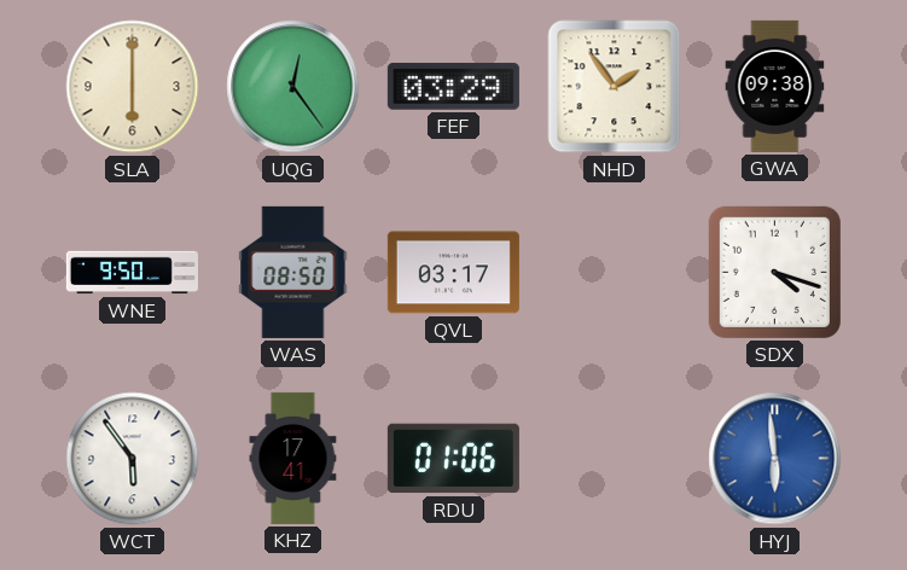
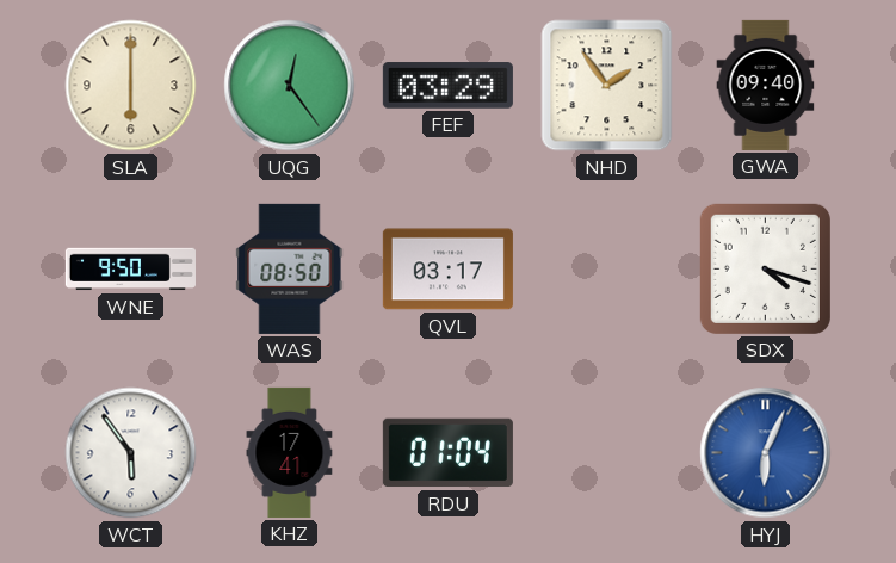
GWA: 09:38 -> 09:40
RDU: 01:06 -> 01:04
HYJ: 5:59 -> 6:04
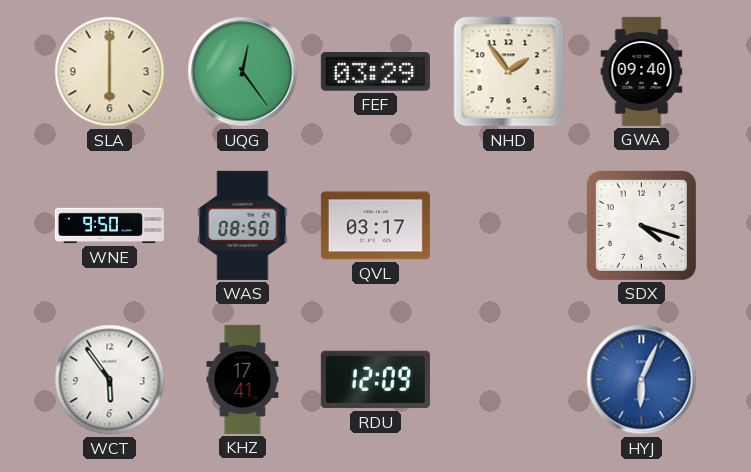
RDU: 01:04 -> 12:09
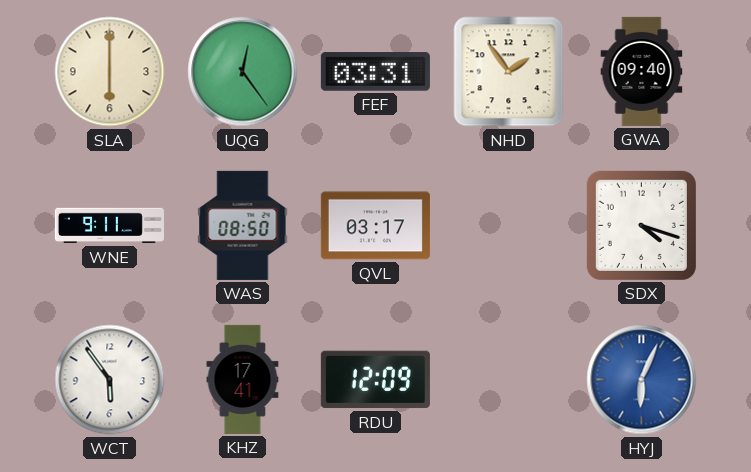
FEF: 03:29 -> 03:31
WNE: 9:50 -> 9:11
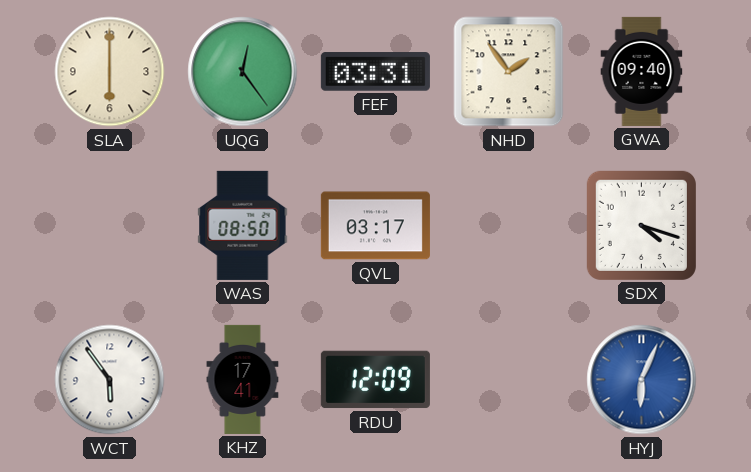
WNE: 9:11 -> none
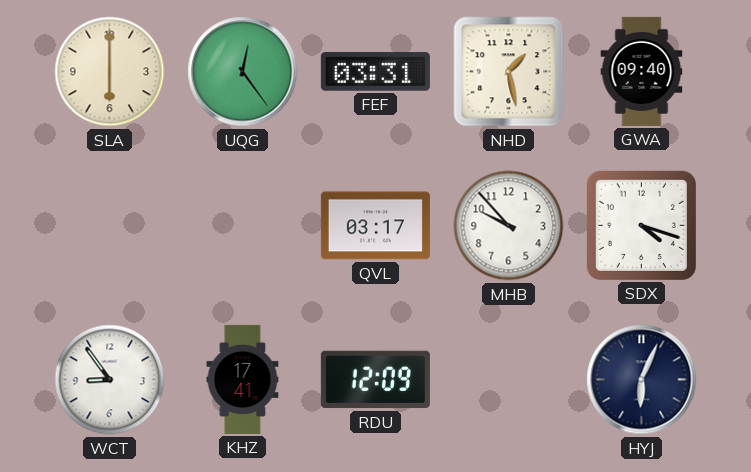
NHD: 1:54 -> 1:28
WAS: 08:50 -> none
MHB: none -> 9:53
WCT: 5:54 -> 8:54
HYJ dial: blue -> navy
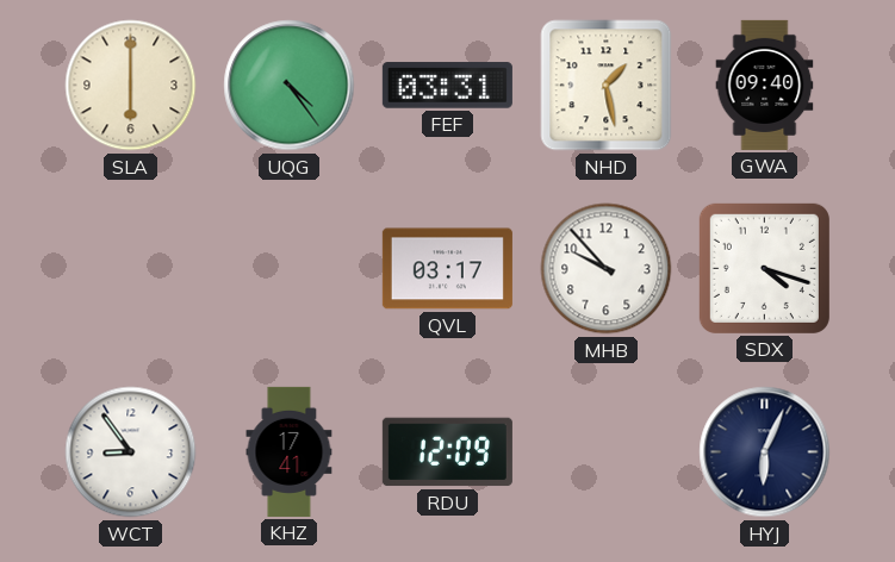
UQG: 12:24 -> 4:24
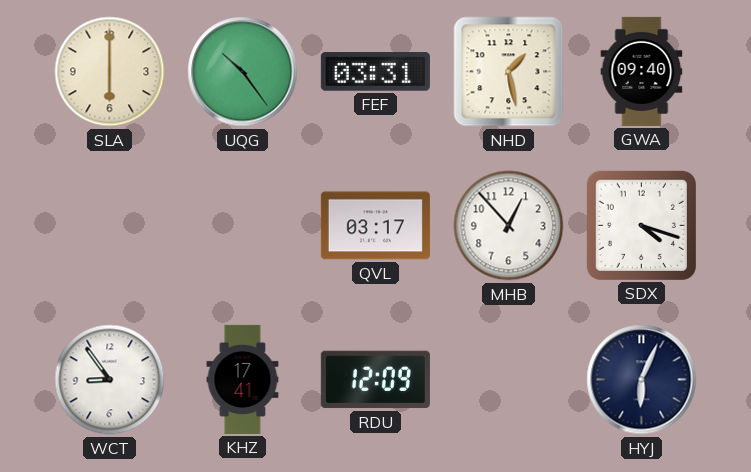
UQG: 4:24 -> 10:24
MHB: 9:53 -> 12:53
